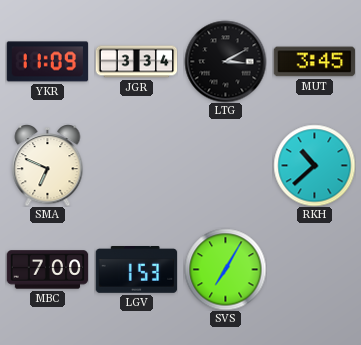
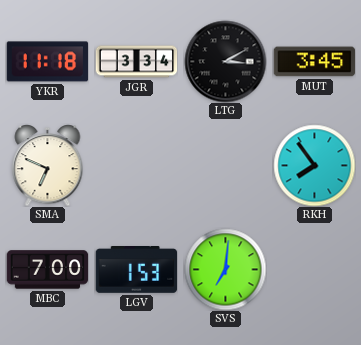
YKR: 11:09 -> 11:18
RKH: 10:38 -> 7:54
SVS: 7:05 -> 7:01
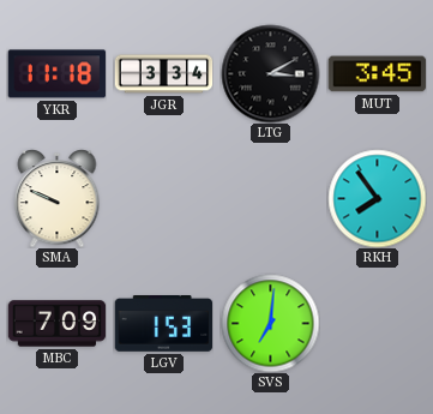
SMA: 6:49 -> 9:49
MBC: 7:00 -> 7:09
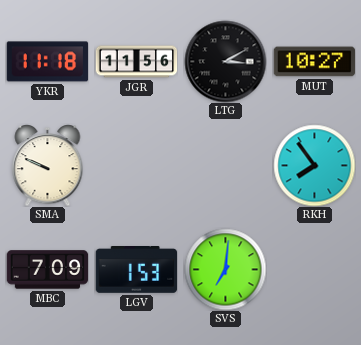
JGR: 3:34 -> 11:56
MUT: 3:45 -> 10:27
